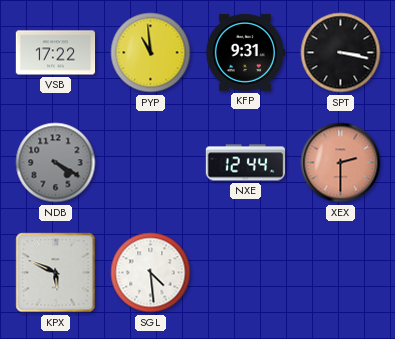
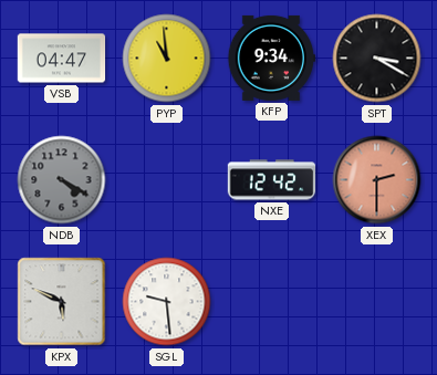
VSB: 17:22 -> 04:47
KFP: 9:31 -> 9:34
SPT: 3:17 -> 3:20
NXE: 12:44 -> 12:42
SGL: 4:29 -> 9:29
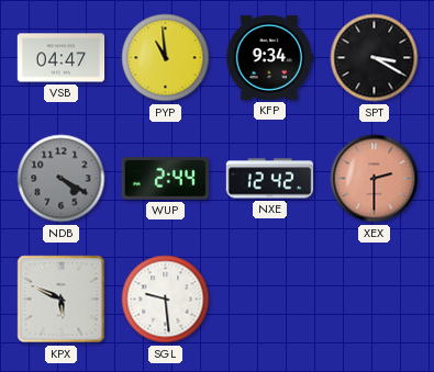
WUP: none -> 2:44
